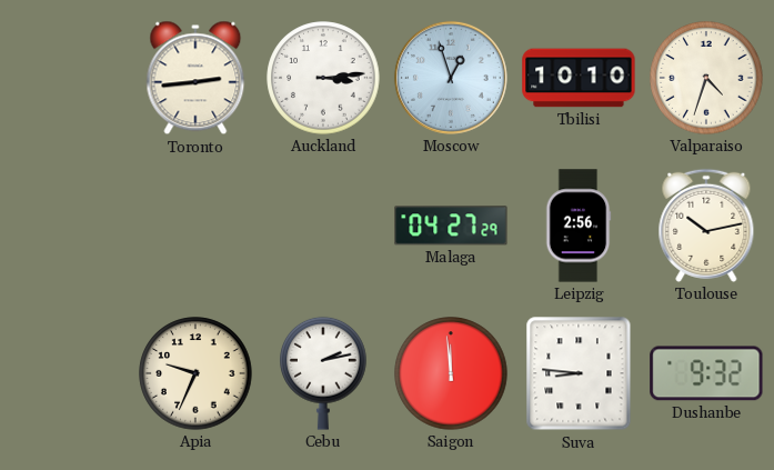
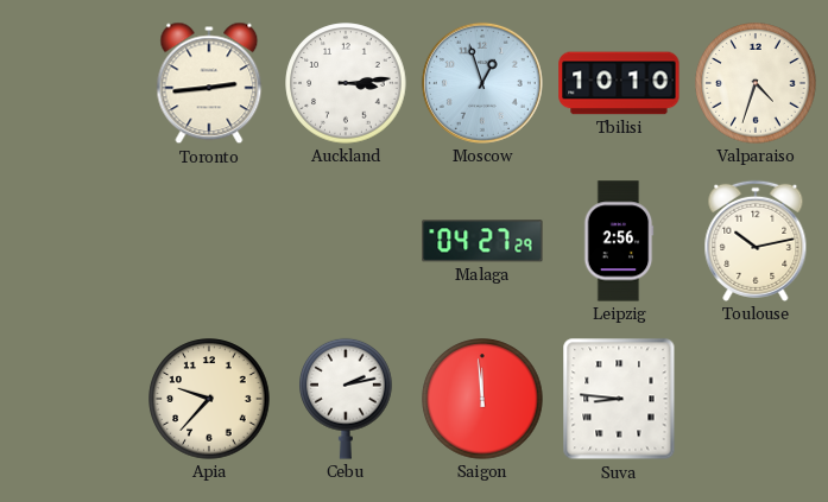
Apia: 9:34 -> 9:37
Dushanbe: 9:32 -> none
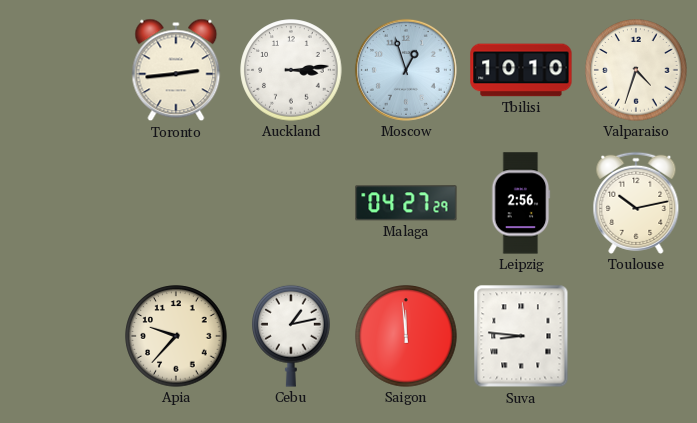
Cebu: 2:13 -> 1:13
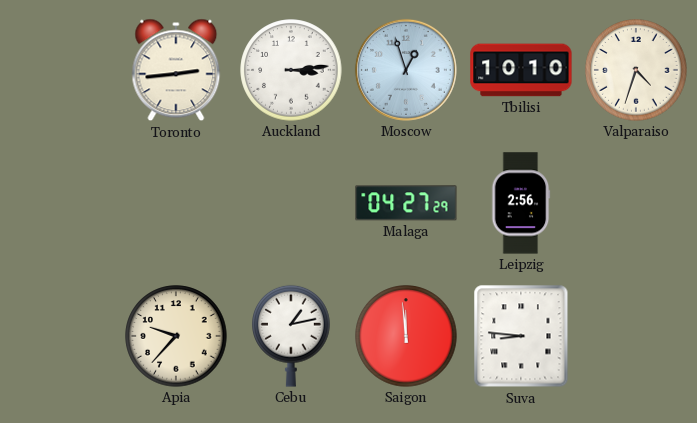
Toulouse: 10:13 -> none
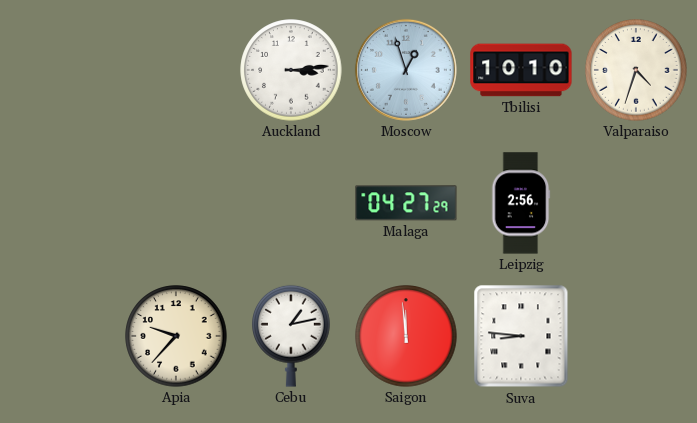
Toronto: 2:44 -> none
